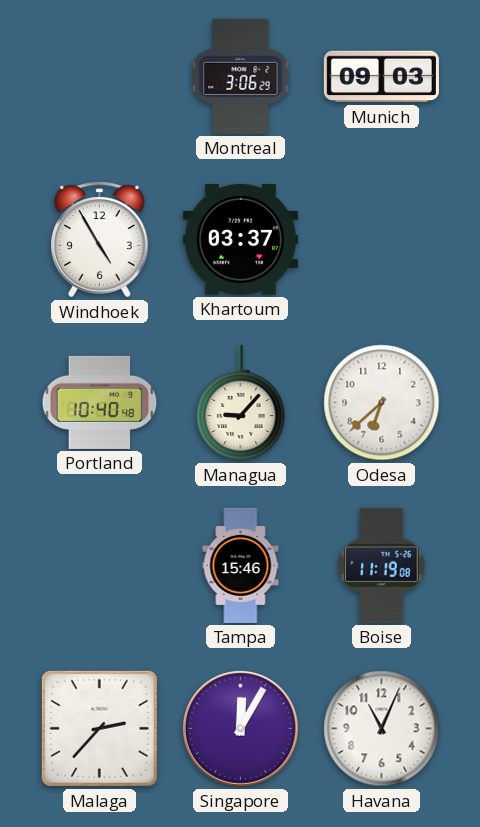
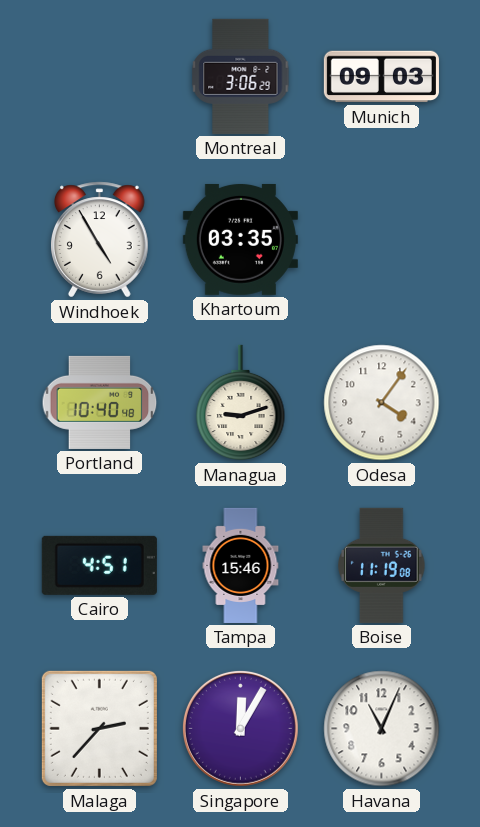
Khartoum: 03:37 -> 03:35
Managua: 9:07 -> 9:12
Odesa: 6:38 -> 4:06
Cairo: none -> 4:51
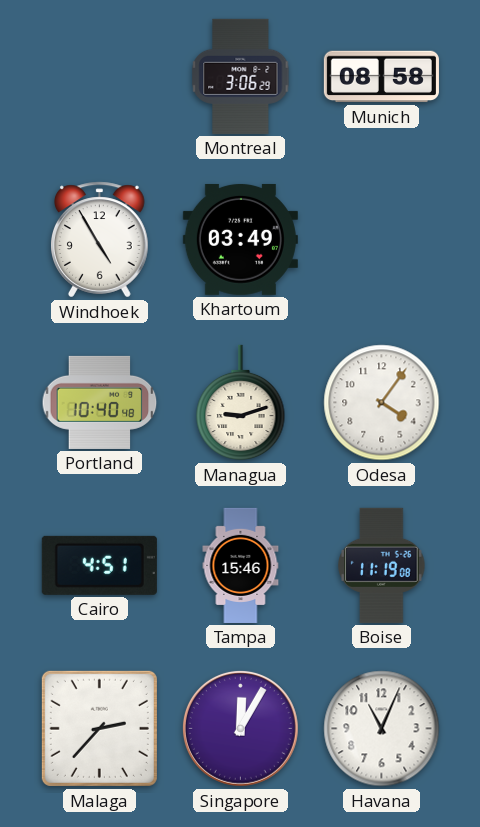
Munich: 09:03 -> 08:58
Khartoum: 03:35 -> 03:49
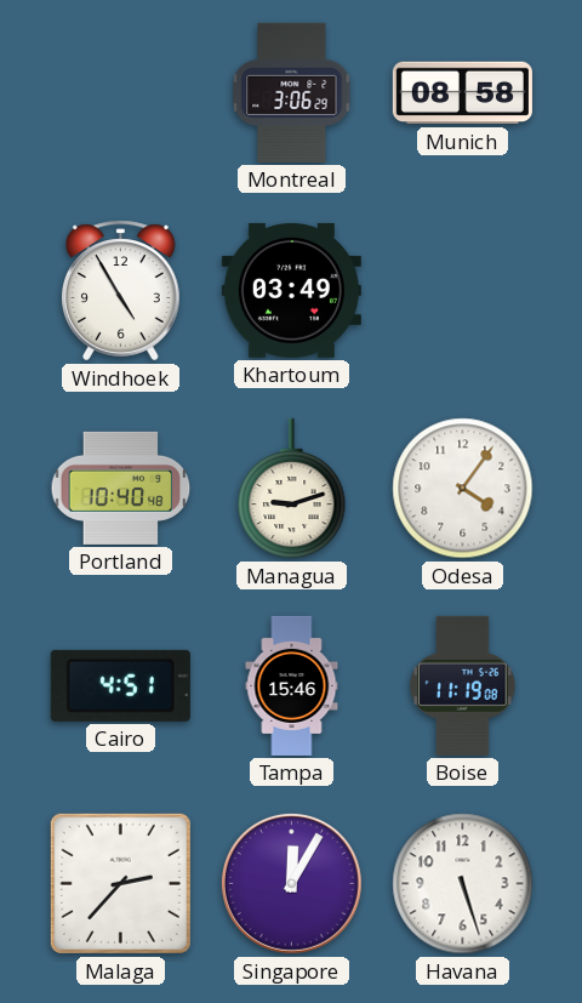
Havana: 11:04 -> 5:27
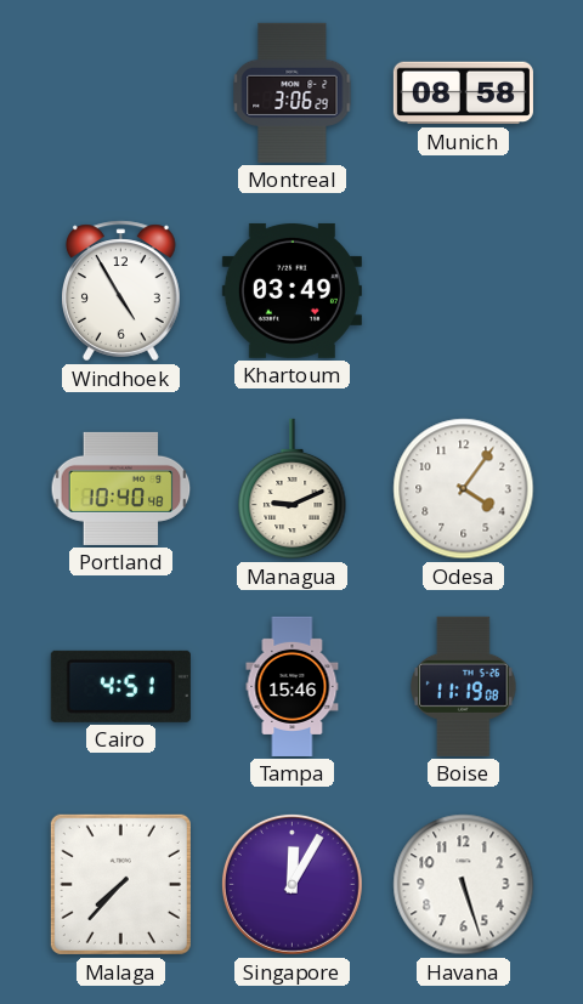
Managua: 9:12 -> 9:11
Malaga: 2:37 -> 7:37
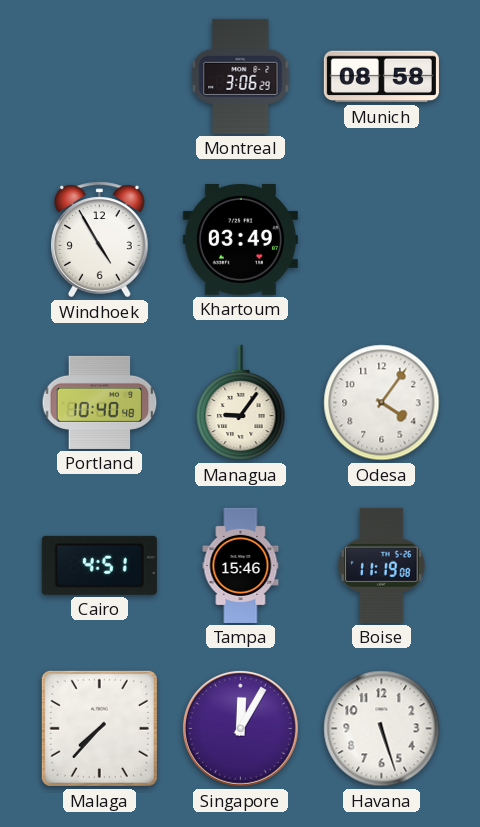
Managua: 9:11 -> 9:06
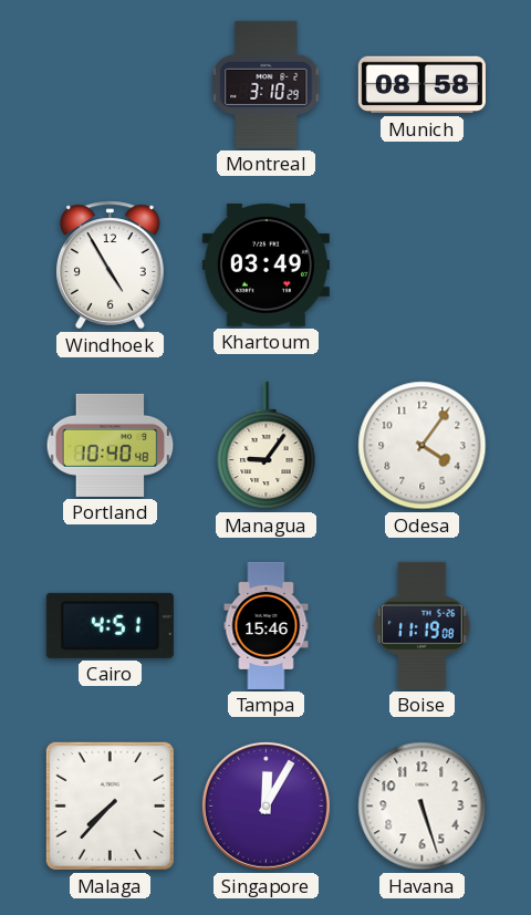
Montreal: 3:06 -> 3:10
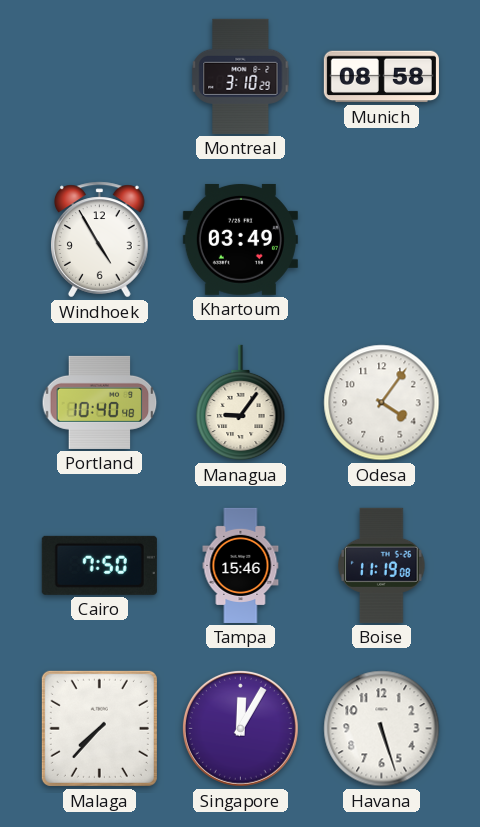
Cairo: 4:51 -> 7:50
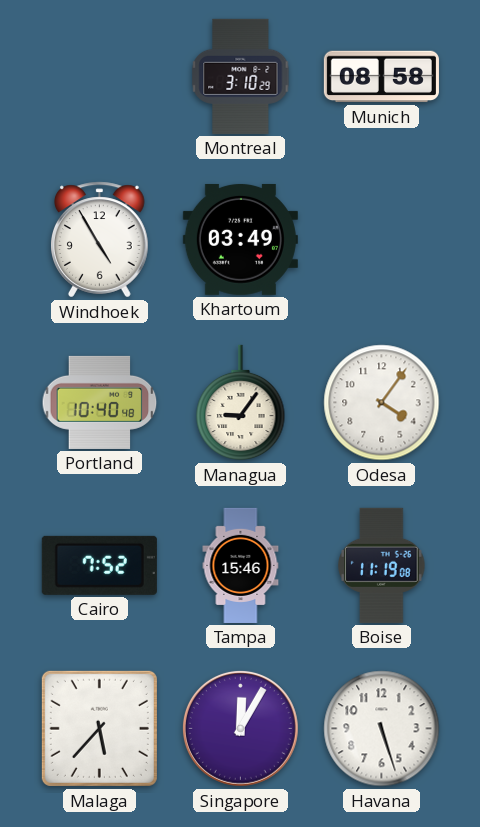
Cairo: 7:50 -> 7:52
Malaga: 7:37 -> 5:37
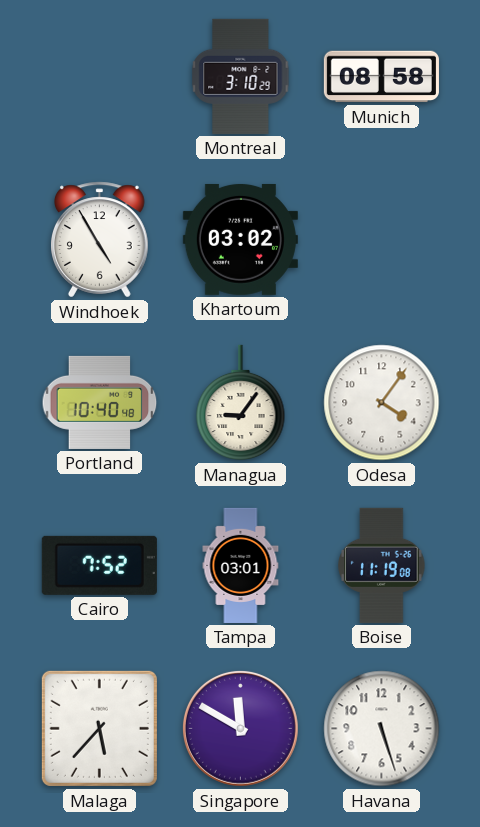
Khartoum: 03:49 -> 03:02
Tampa: 15:46 -> 03:01
Singapore: 12:05 -> 11:50
